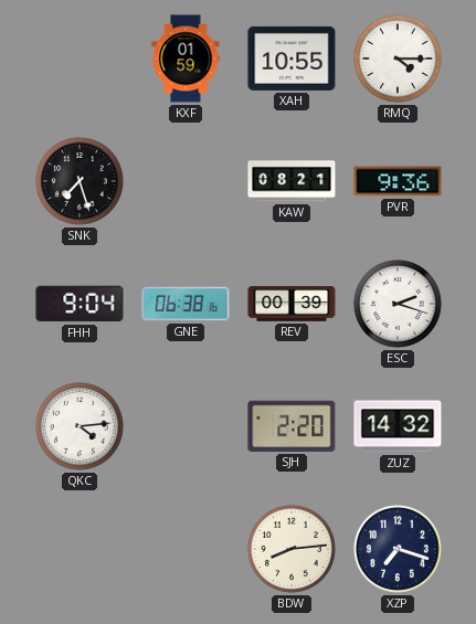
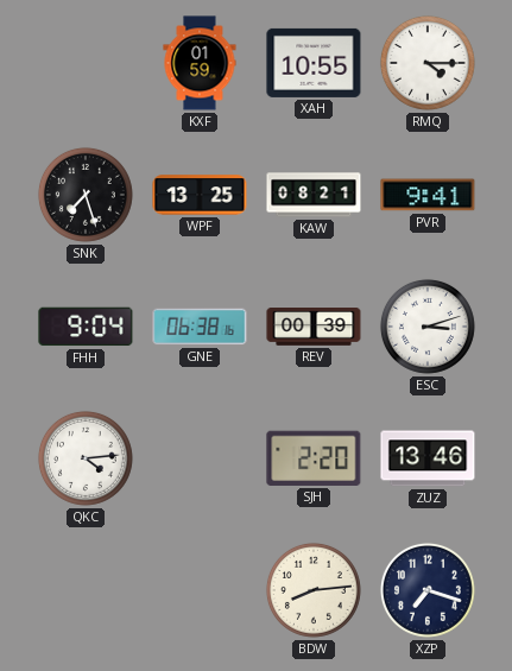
WPF: none -> 13:25
PVR: 9:36 -> 9:41
ESC: 2:18 -> 3:12
ZUZ: 14:32 -> 13:46
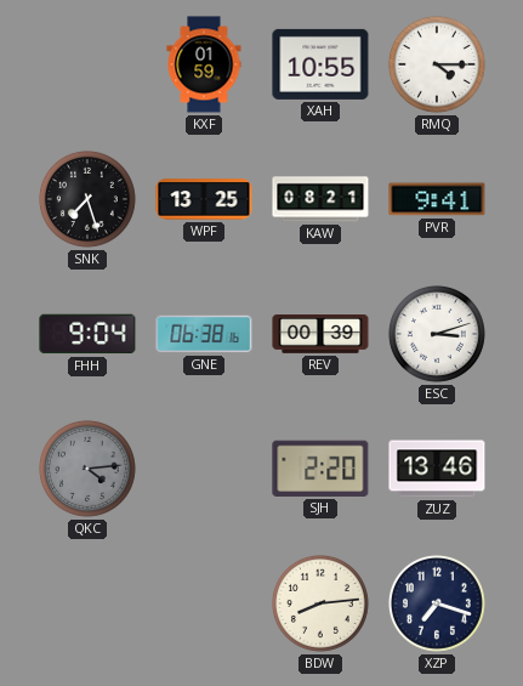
QKC dial: white -> grey
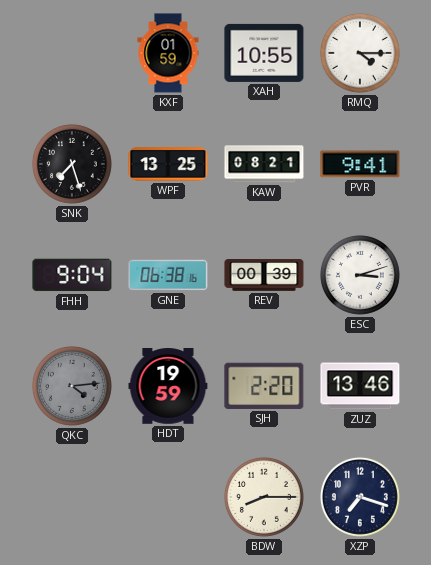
HDT: none -> 19:59
BDW: 8:14 -> 8:15
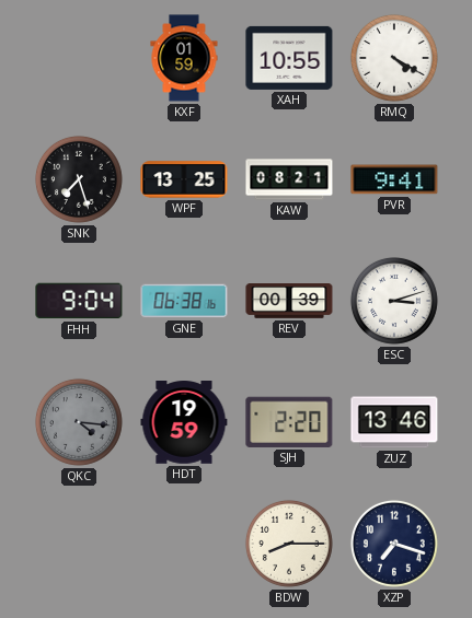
RMQ: 4:15 -> 4:20
QKC: 4:14 -> 4:16
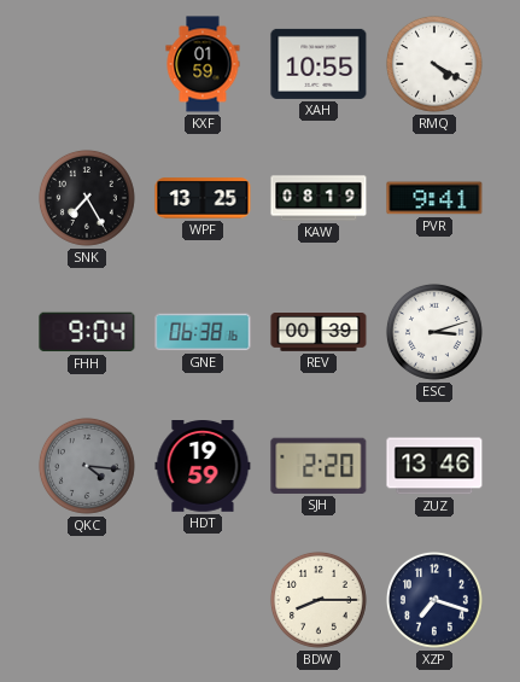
SNK: 7:27 -> 7:25
KAW: 08:21 -> 08:19
